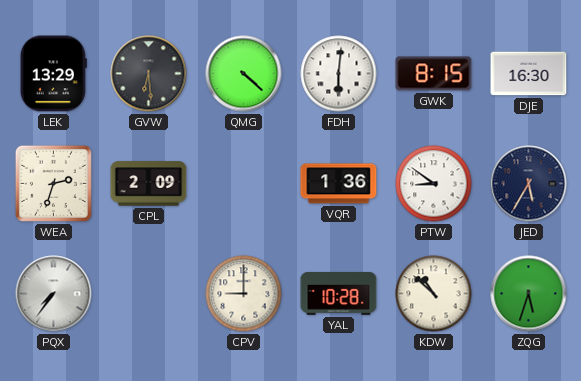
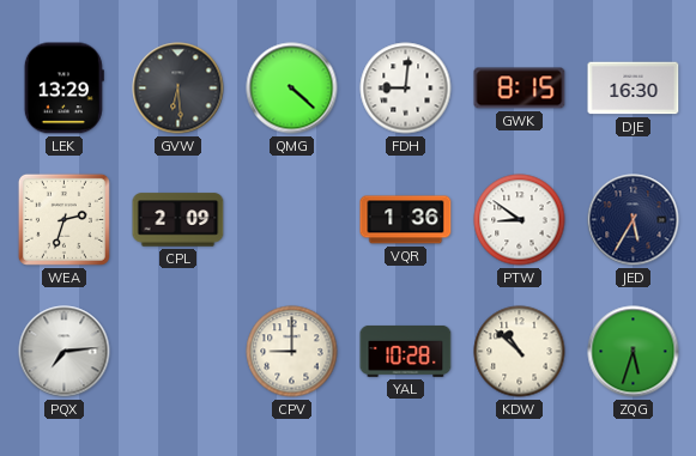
FDH: 6:01 -> 9:01
PQX: 7:36 -> 7:14
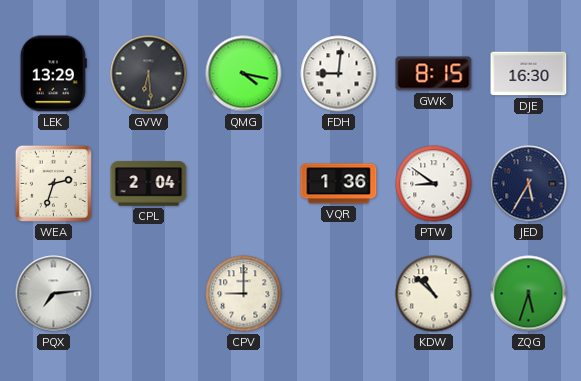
QMG: 4:22 -> 4:17
CPL: 2:09 -> 2:04
YAL: 10:28 -> none
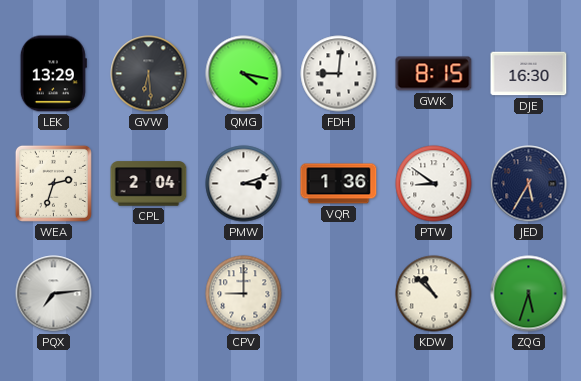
PMW: none -> 3:12
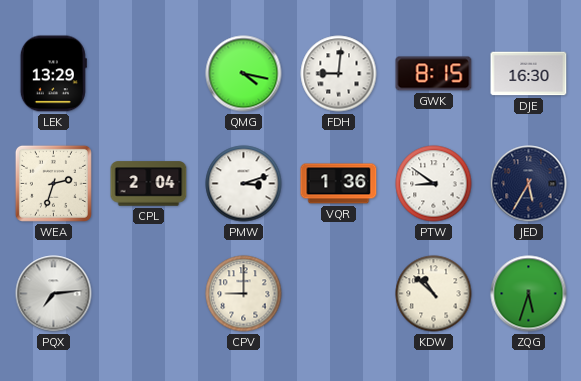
GVW: 6:29 -> none
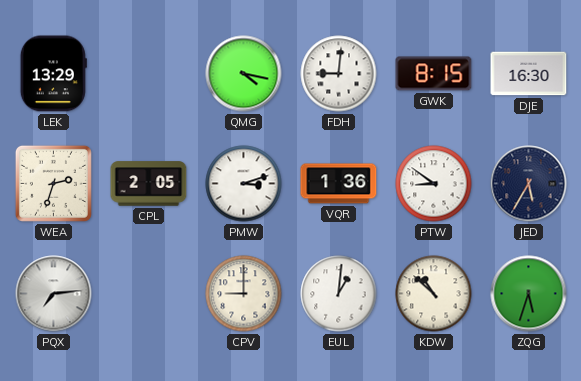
CPL: 2:04 -> 2:05
EUL: none -> 1:01
